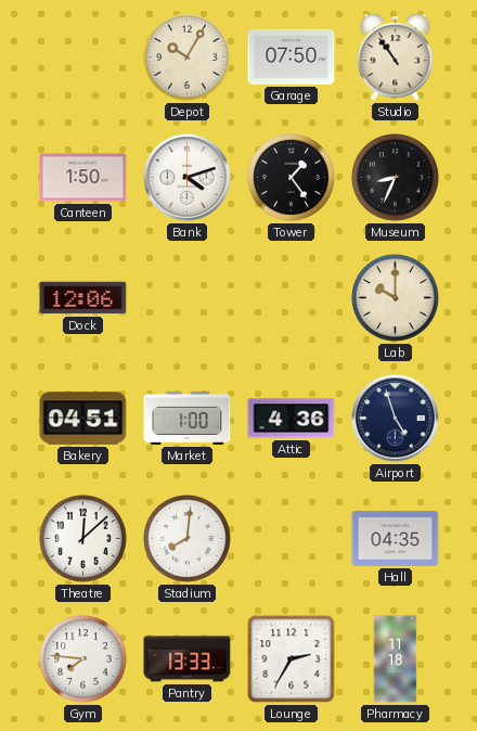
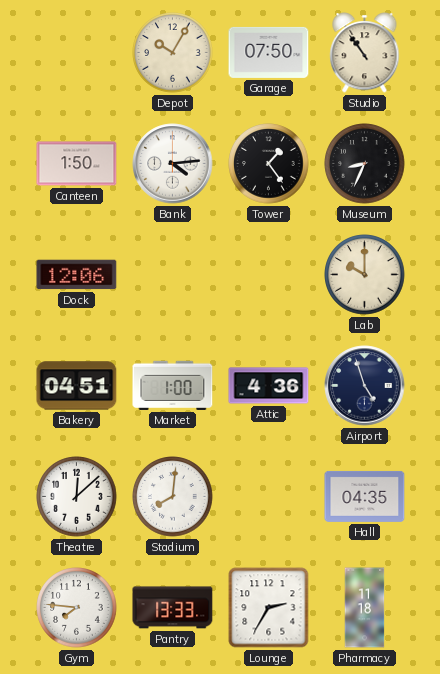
Bank: 4:12 -> 4:14
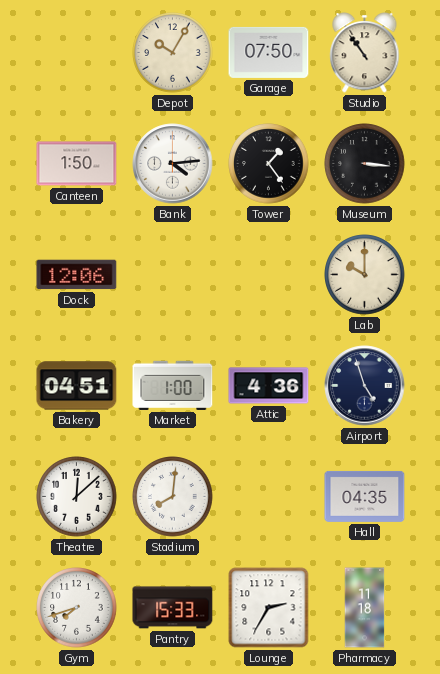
Museum: 8:34 -> 3:16
Gym: 7:46 -> 7:42
Pantry: 13:33 -> 15:33
